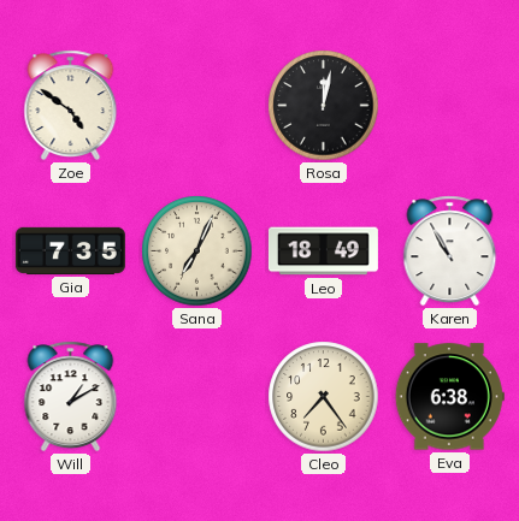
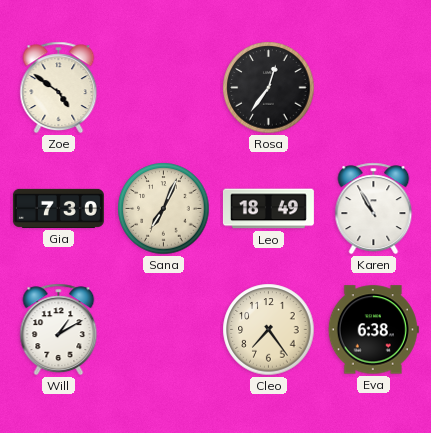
Rosa: 12:02 -> 12:36
Gia: 7:35 -> 7:30
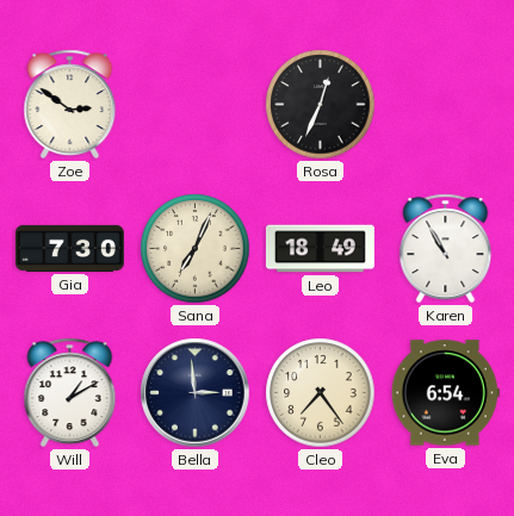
Zoe: 4:51 -> 2:51
Rosa: 12:36 -> 12:34
Bella: none -> 2:59
Eva: 6:38 -> 6:54
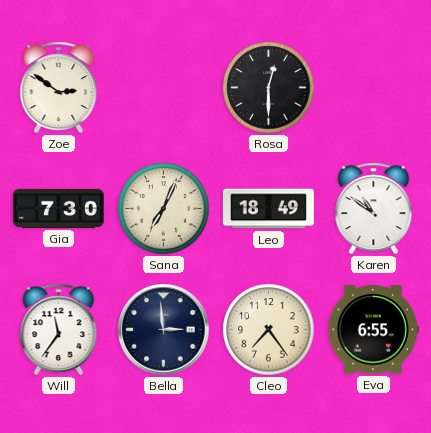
Rosa: 12:34 -> 12:30
Karen: 10:55 -> 10:51
Will: 1:10 -> 11:36
Eva: 6:54 -> 6:55
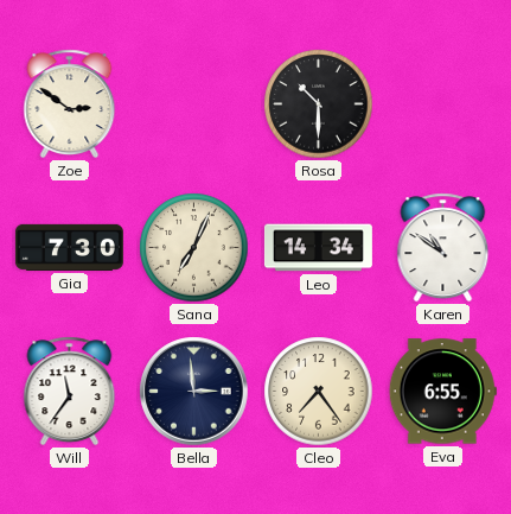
Rosa: 12:30 -> 10:30
Leo: 18:49 -> 14:34
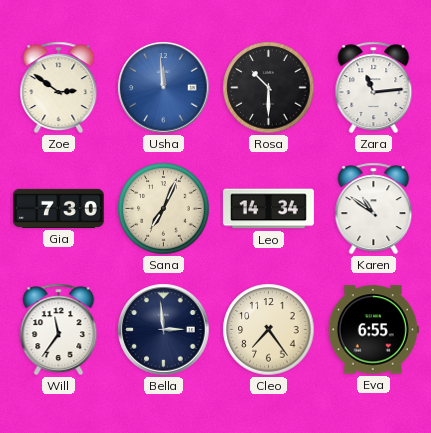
Usha: none -> 11:59
Zara: none -> 11:14
